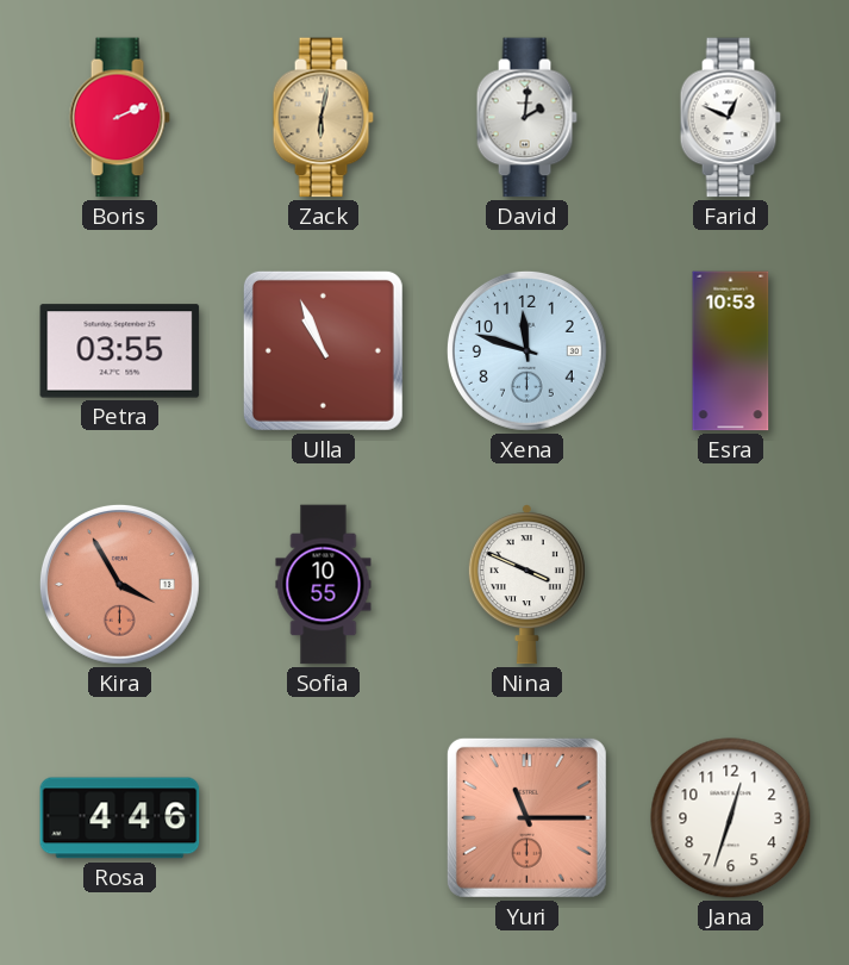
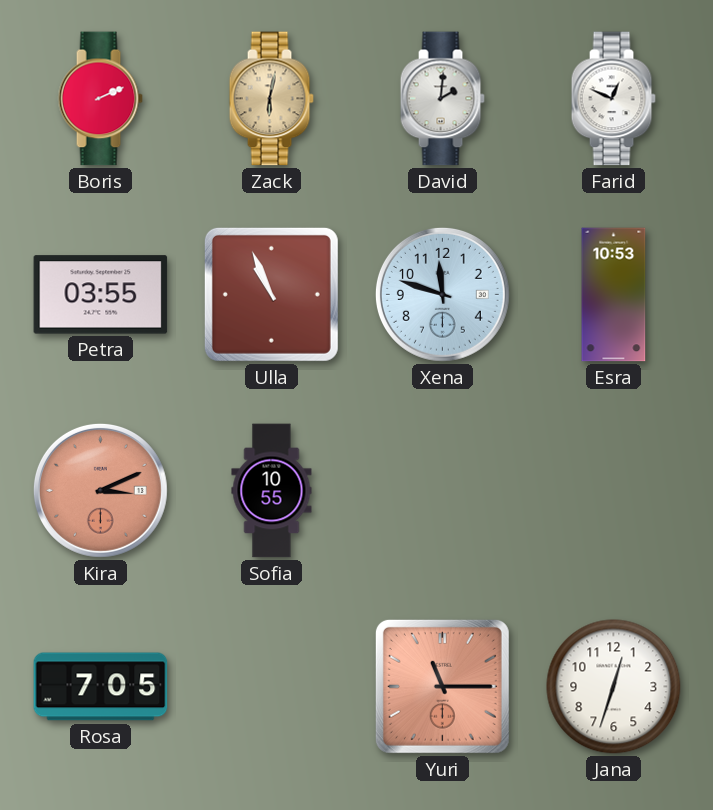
Kira: 3:55 -> 3:11
Nina: 3:49 -> none
Rosa: 4:46 -> 7:05
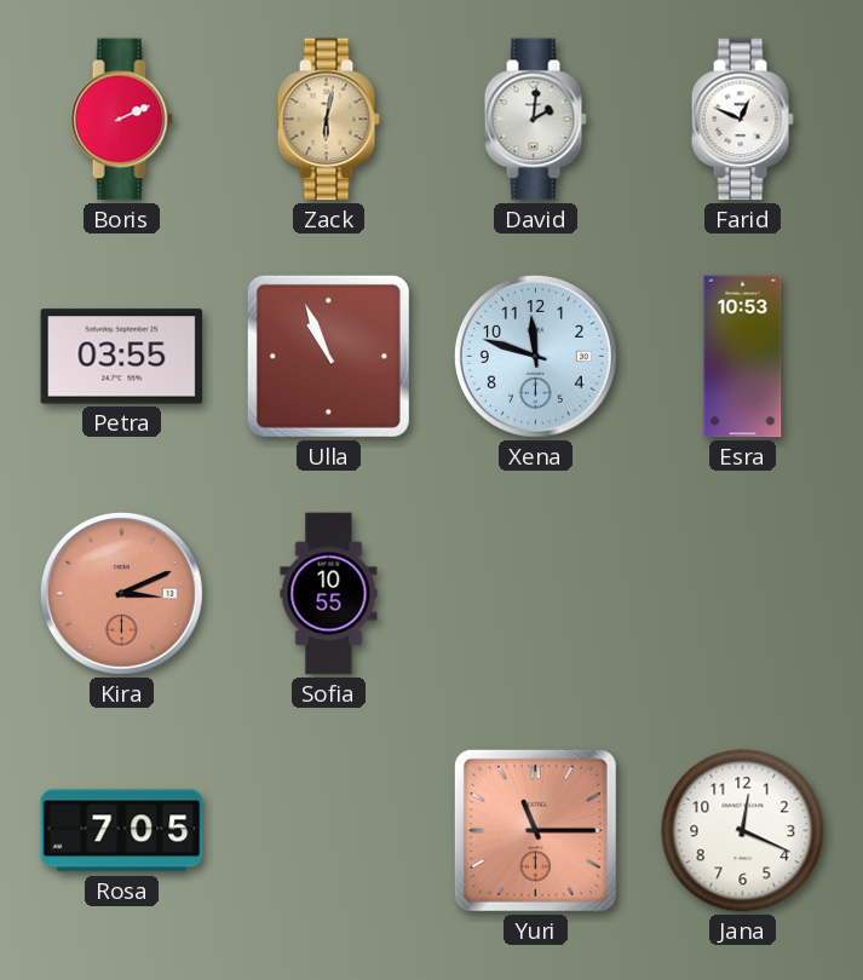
Jana: 12:33 -> 12:19
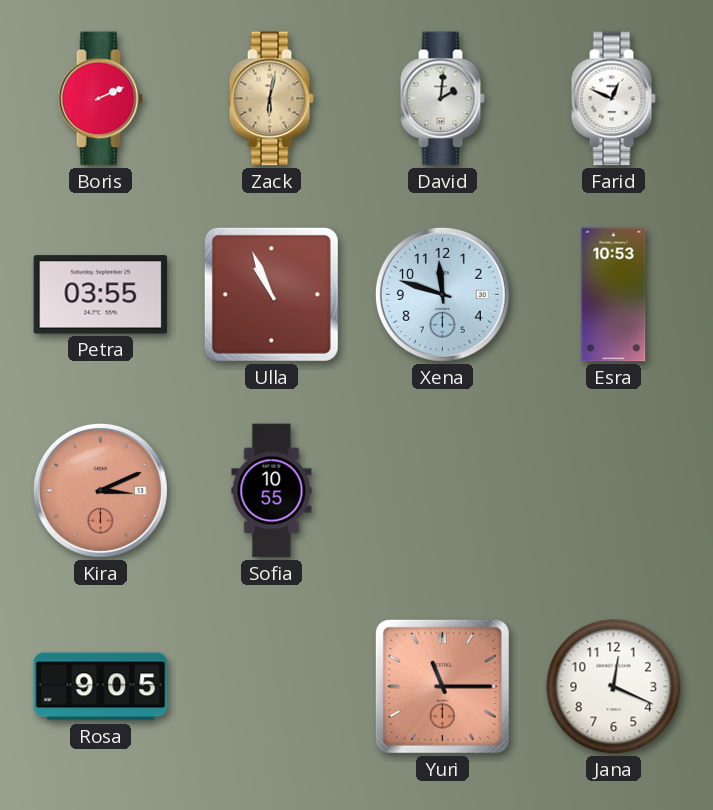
Rosa: 7:05 -> 9:05
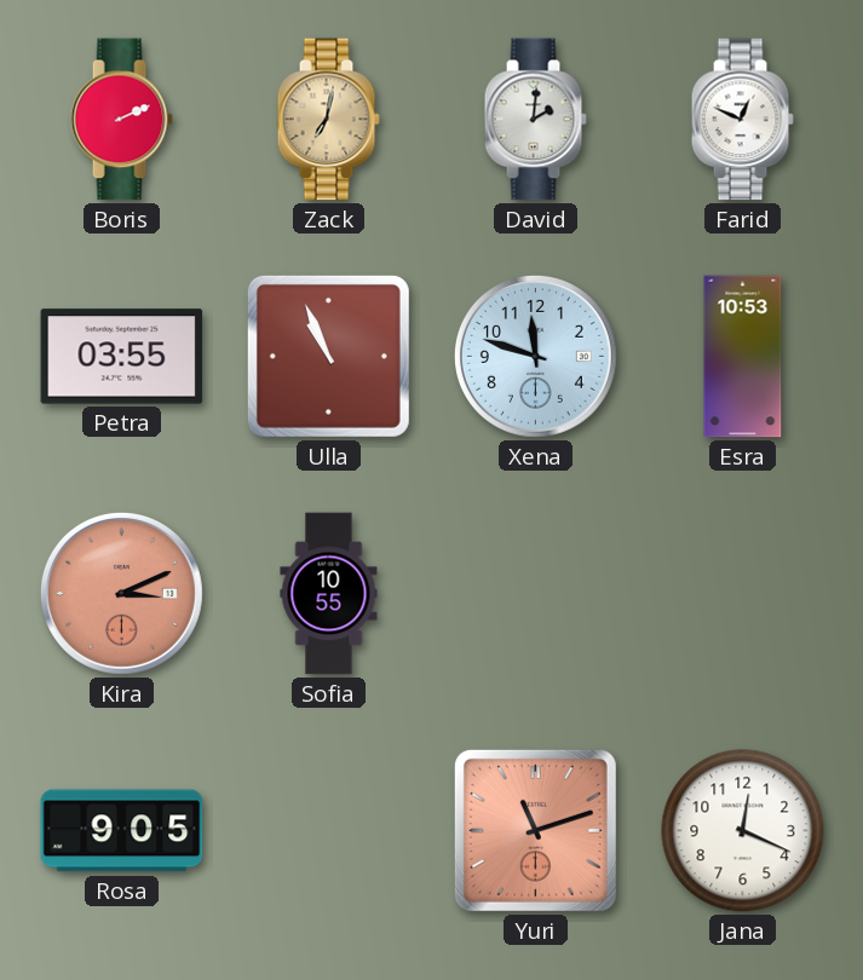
Zack: 6:02 -> 7:02
Yuri: 11:15 -> 11:12
